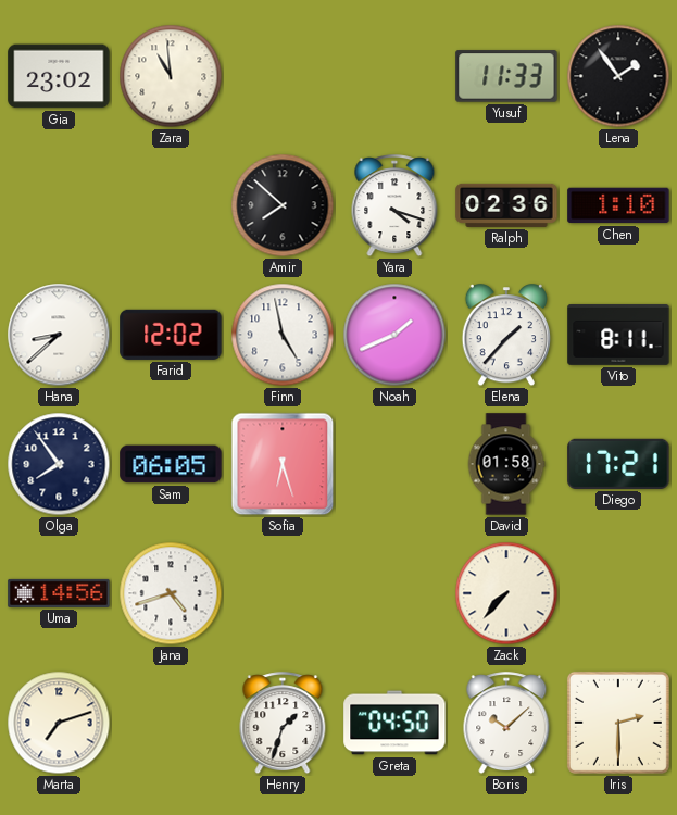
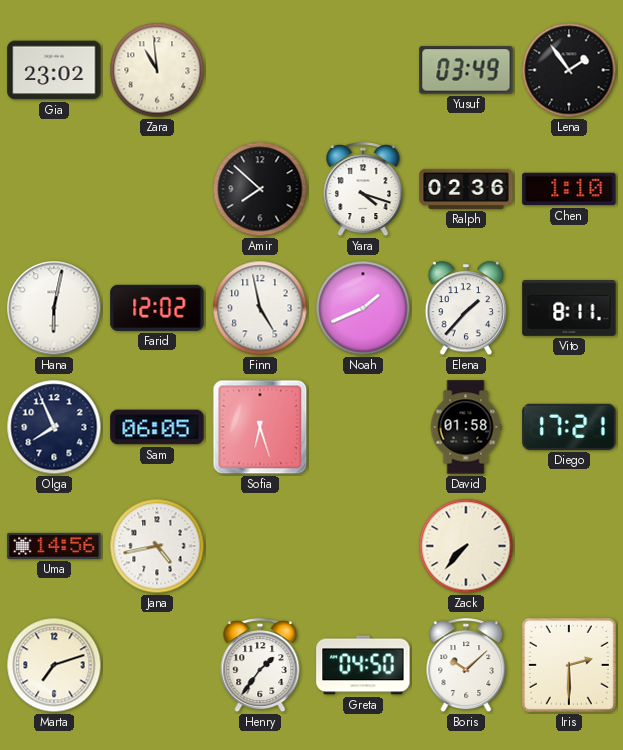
Yusuf: 11:33 -> 03:49
Hana: 8:38 -> 6:02
Olga: 7:54 -> 7:56
Jana: 4:42 -> 4:43
Henry: 1:33 -> 1:36
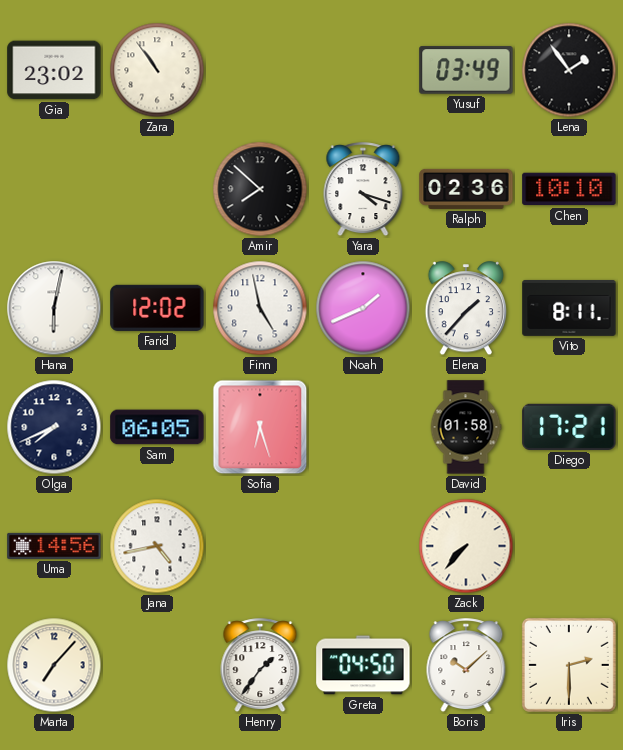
Zara: 10:59 -> 10:54
Chen: 1:10 -> 10:10
Olga: 7:56 -> 7:41
Marta: 7:12 -> 7:07
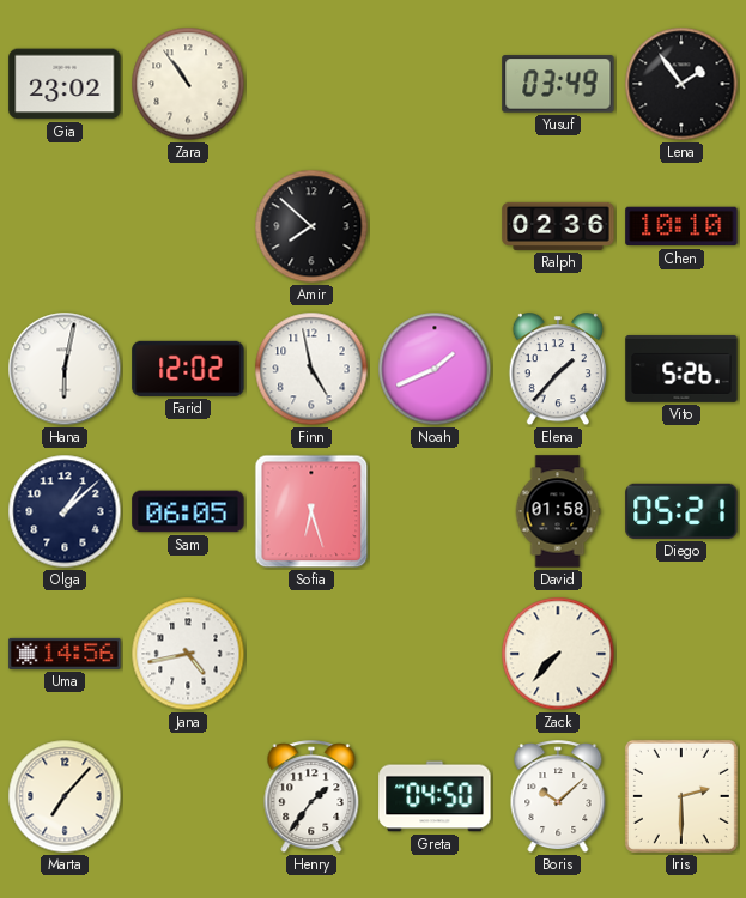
Yara: 4:18 -> none
Vito: 8:11 -> 5:26
Olga: 7:41 -> 1:08
Diego: 17:21 -> 05:21
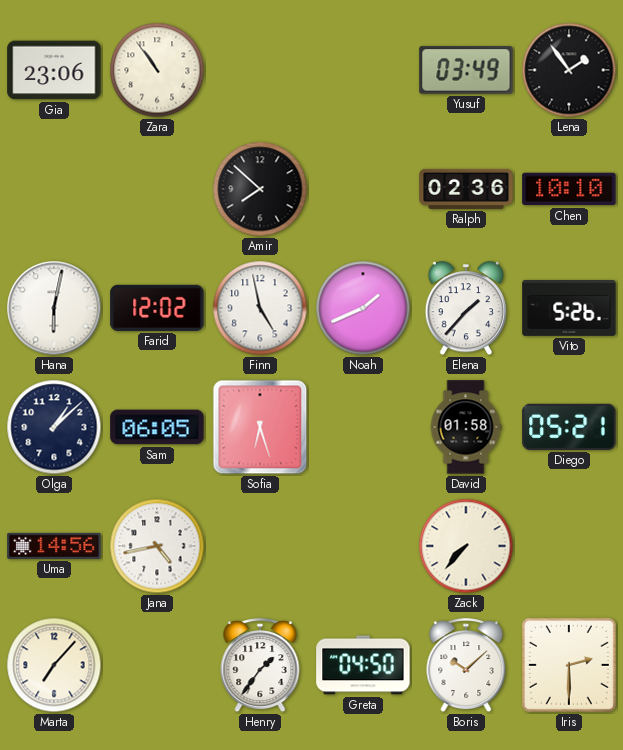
Gia: 23:02 -> 23:06
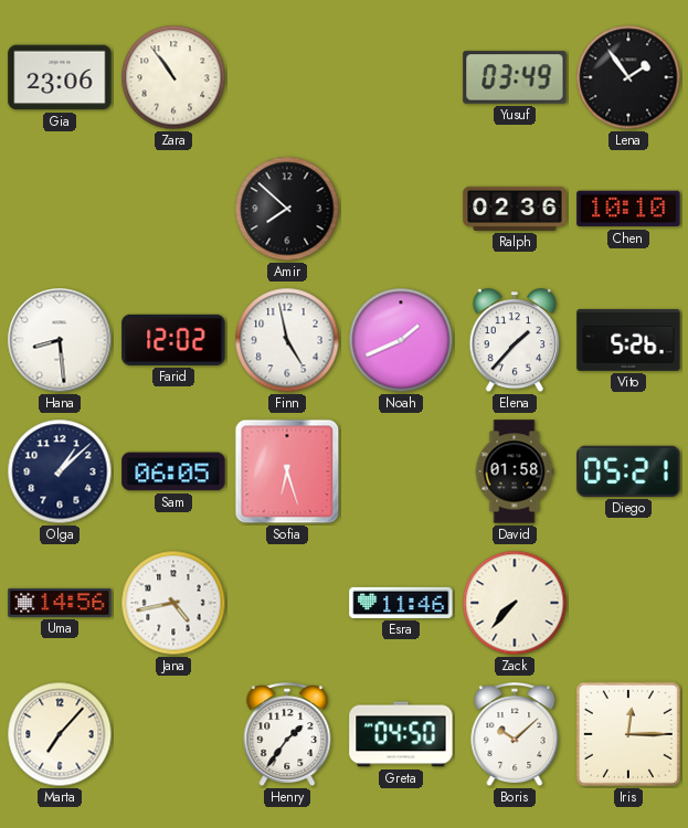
Hana: 6:02 -> 8:29
Esra: none -> 11:46
Iris: 2:30 -> 12:15
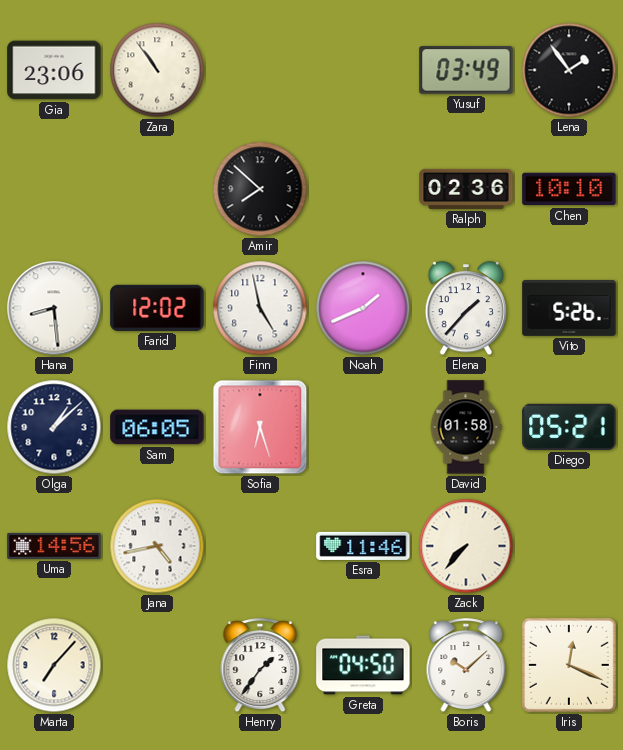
Iris: 12:15 -> 12:19
